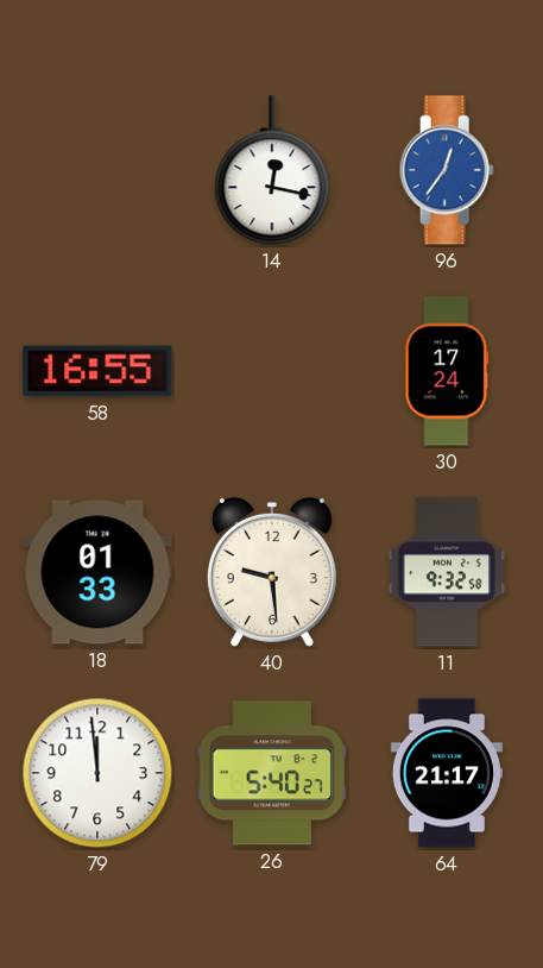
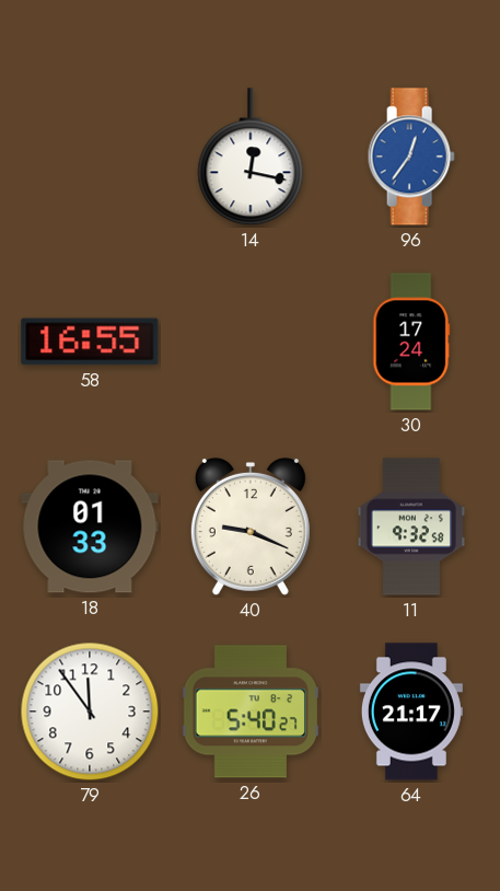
40: 9:29 -> 9:19
79: 11:59 -> 11:54
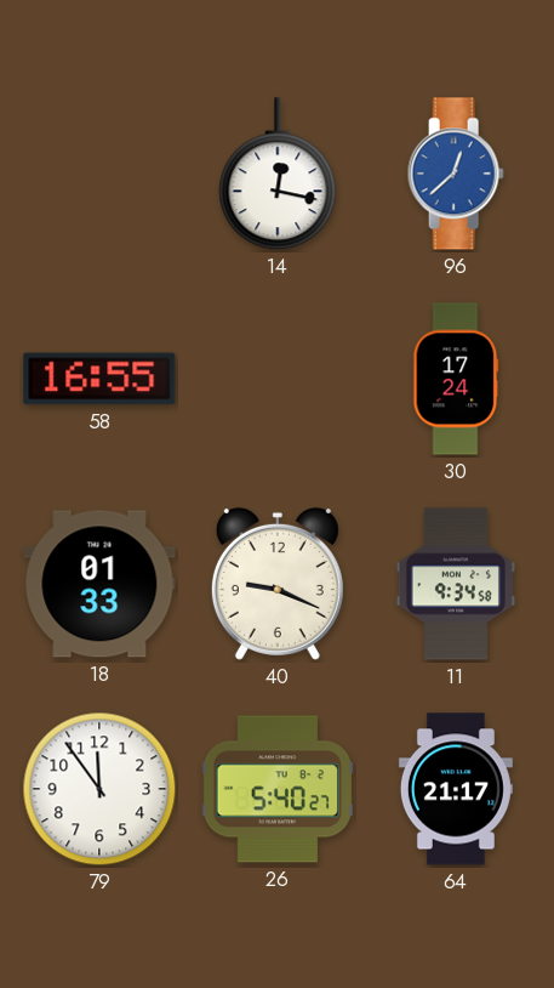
96: 12:36 -> 12:38
11: 9:32 -> 9:34
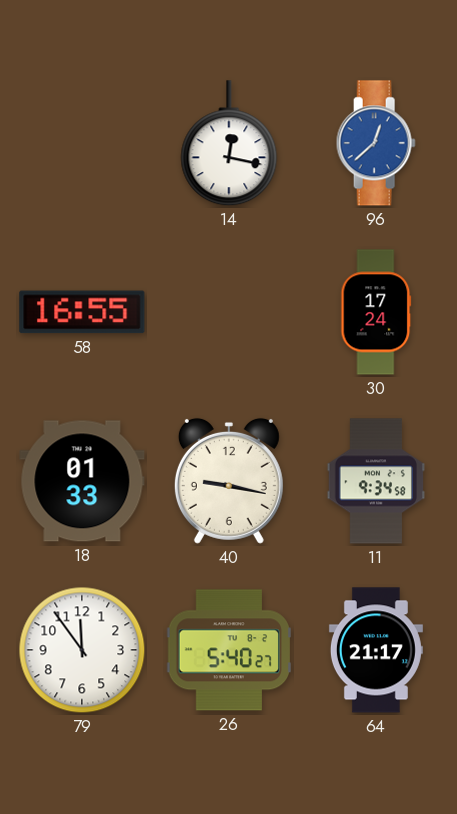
40: 9:19 -> 9:17
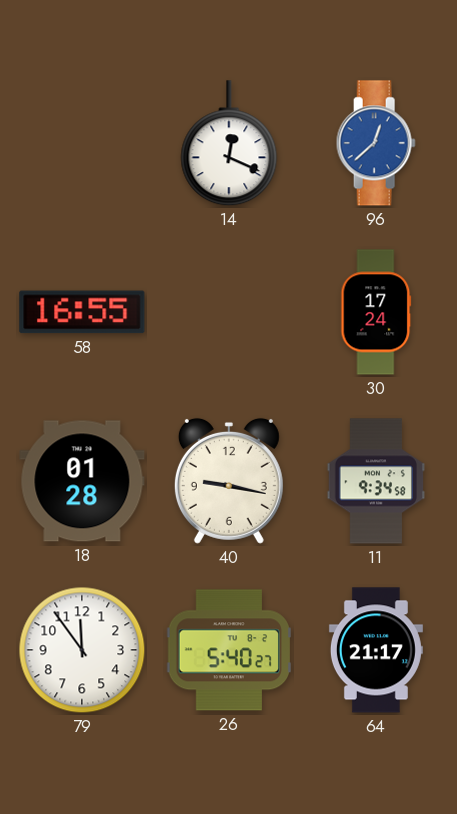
14: 12:17 -> 12:19
18: 01:33 -> 01:28
